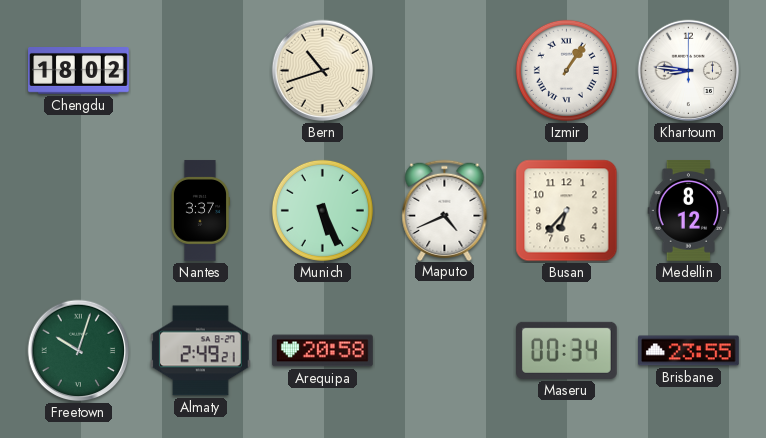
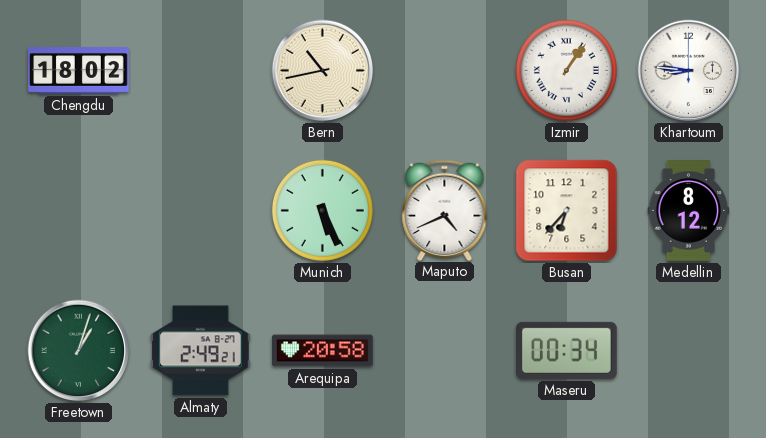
Bern: 10:42 -> 10:43
Nantes: 3:37 -> none
Freetown: 10:03 -> 1:03
Brisbane: 23:55 -> none
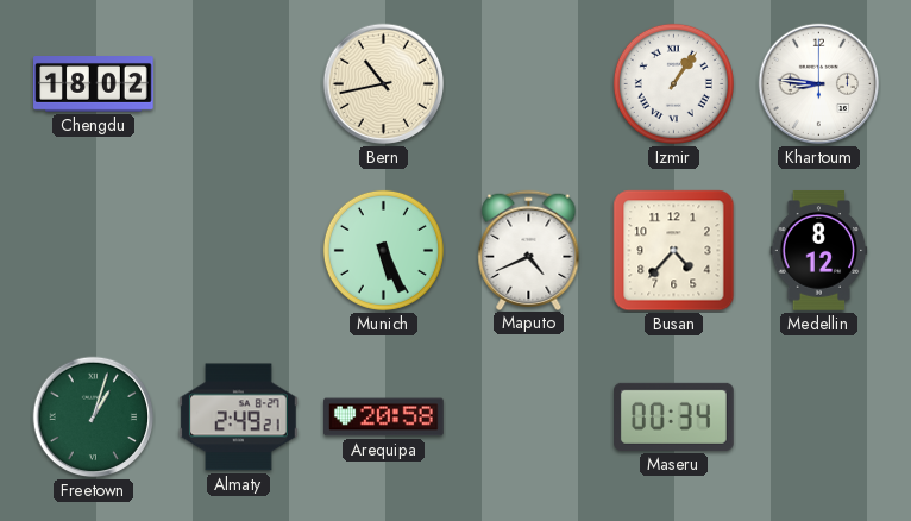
Busan: 6:37 -> 4:37
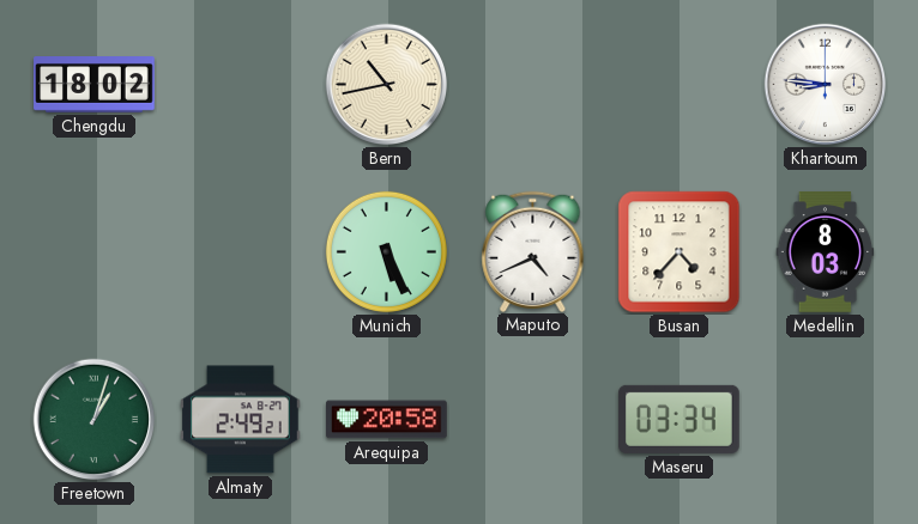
Izmir: 1:06 -> none
Medellin: 8:12 -> 8:03
Maseru: 00:34 -> 03:34
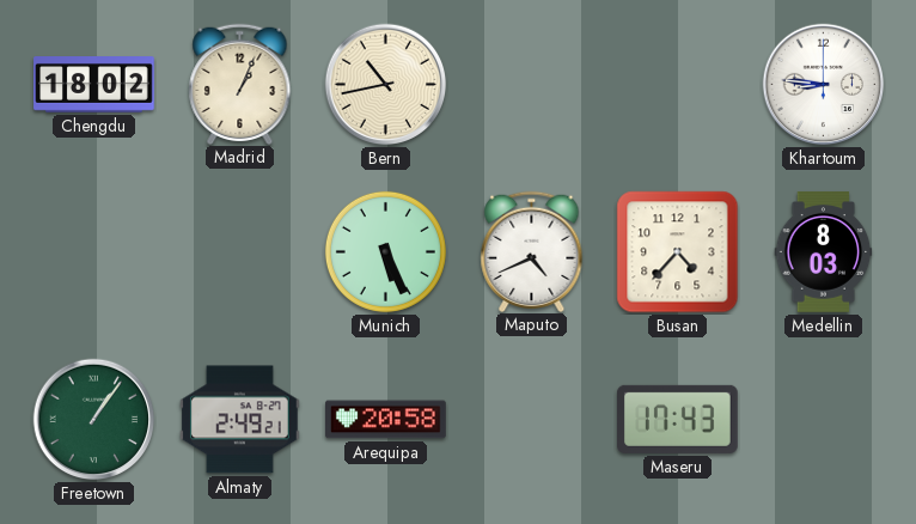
Madrid: none -> 1:04
Freetown: 1:03 -> 1:06
Maseru: 03:34 -> 17:43
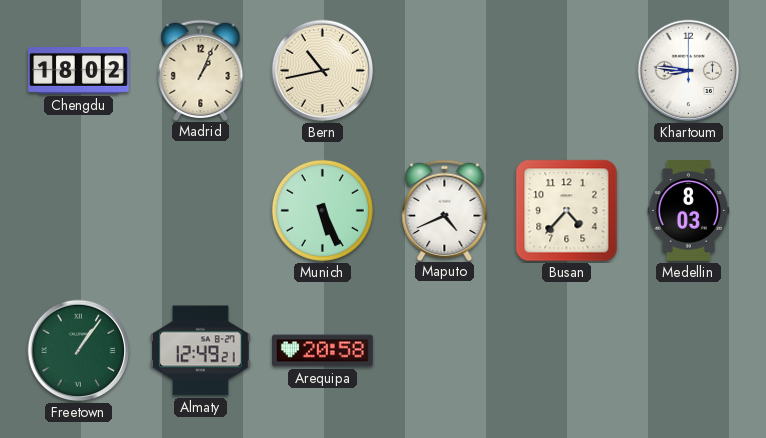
Almaty: 2:49 -> 12:49
Maseru: 17:43 -> none
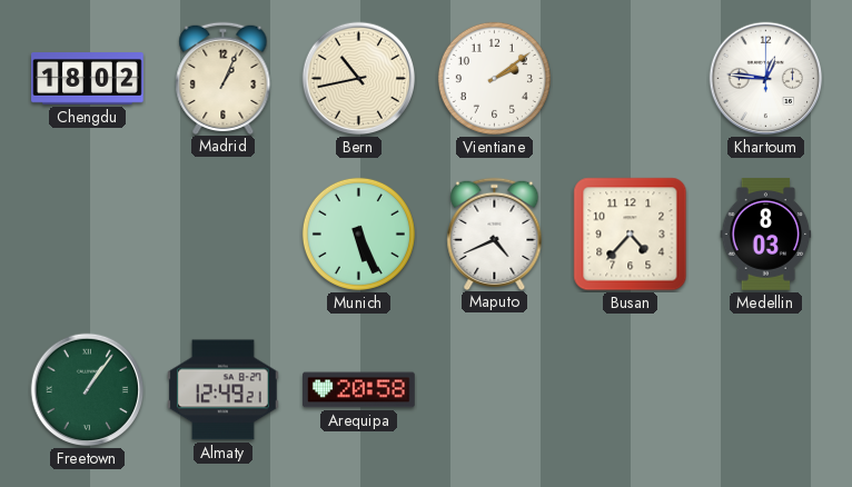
Vientiane: none -> 2:09
Khartoum: 8:46 -> 12:46
